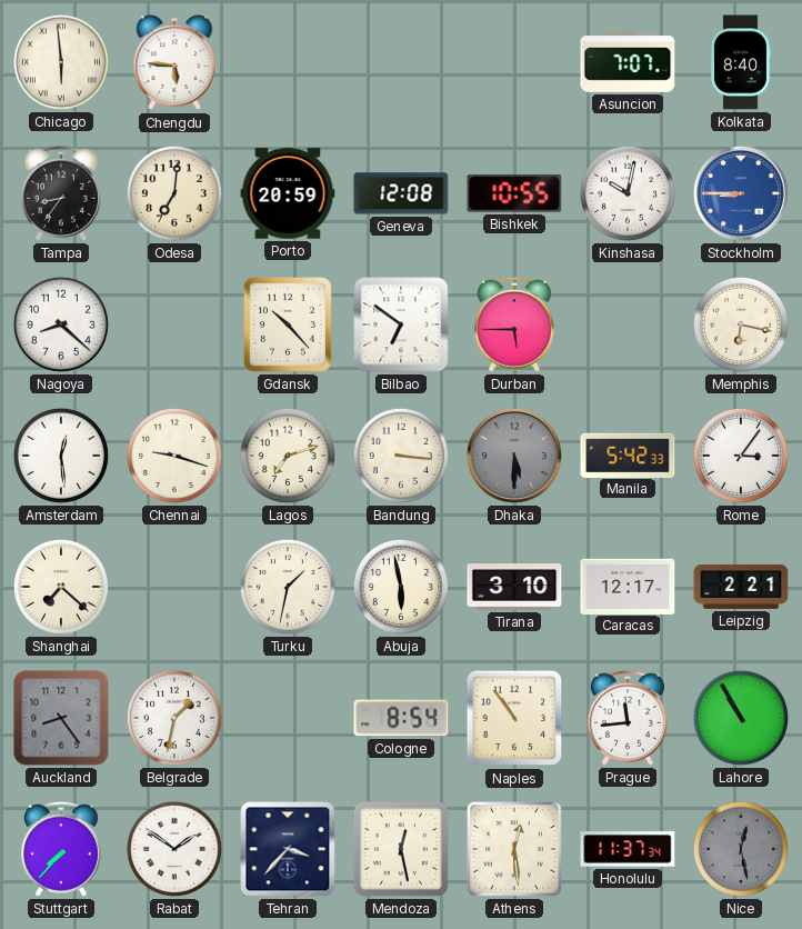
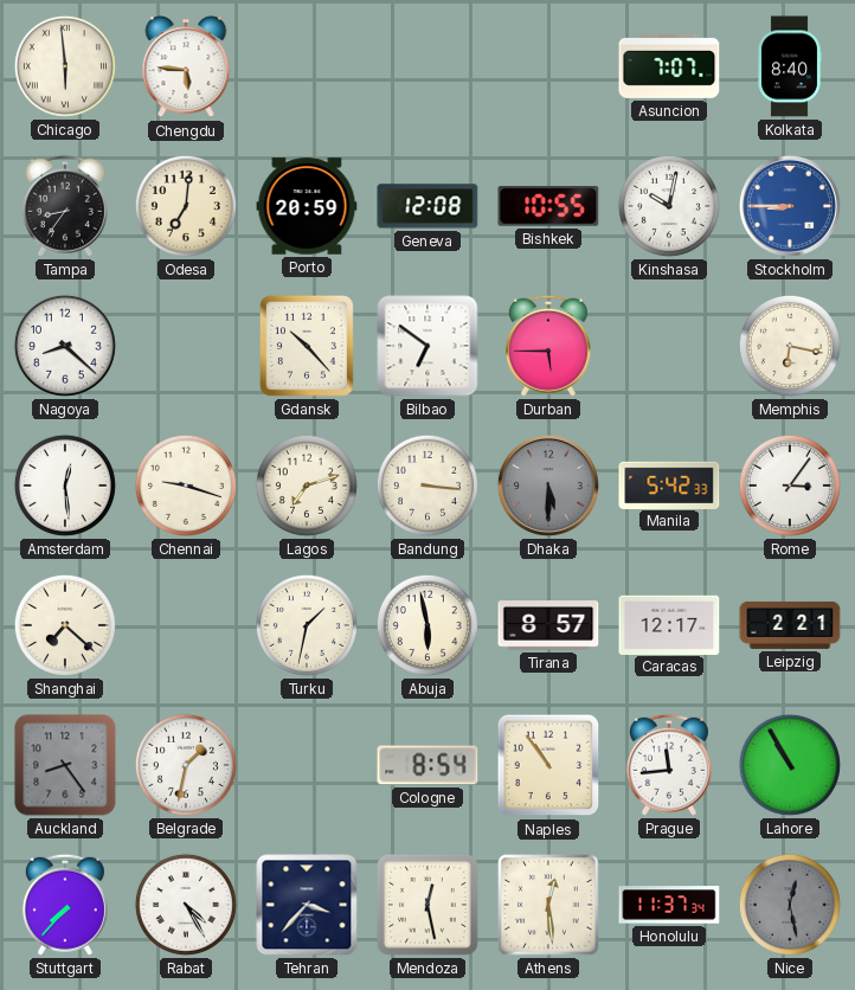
Tirana: 3:10 -> 8:57
Rabat: 1:51 -> 4:25
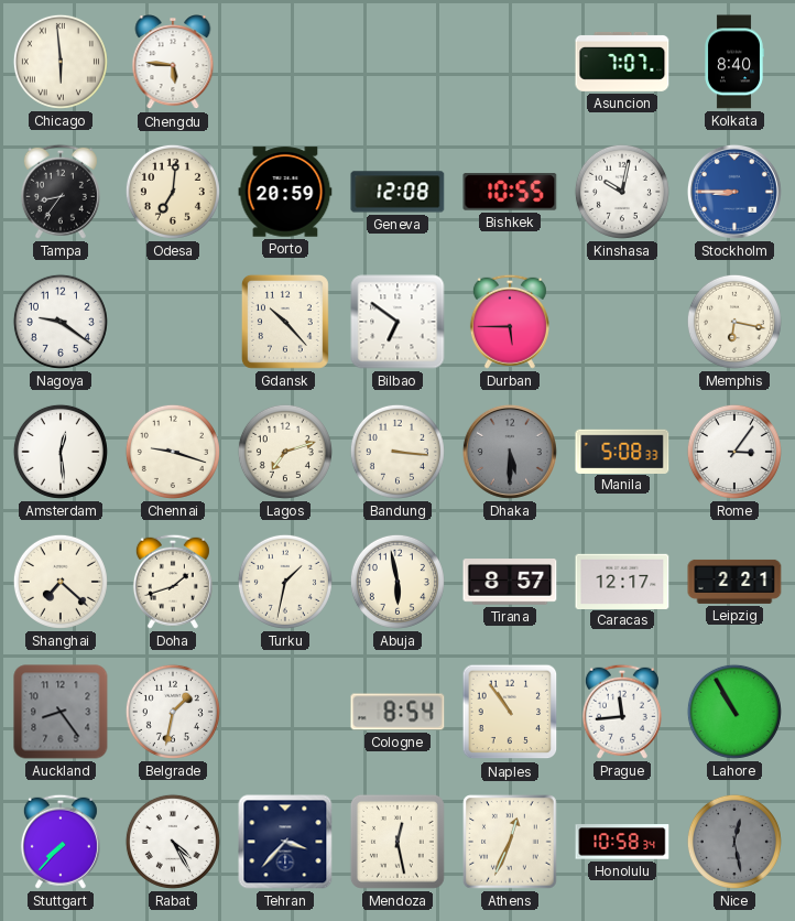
Nagoya: 8:22 -> 9:21
Manila: 5:42 -> 5:08
Doha: none -> 1:42
Athens: 12:29 -> 12:34
Honolulu: 11:37 -> 10:58
